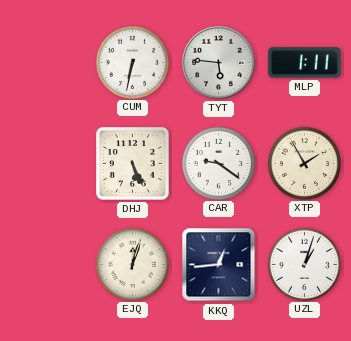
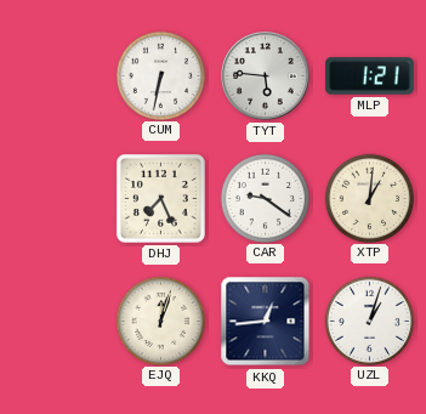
MLP: 1:11 -> 1:21
DHJ: 5:26 -> 7:26
XTP: 1:55 -> 1:01
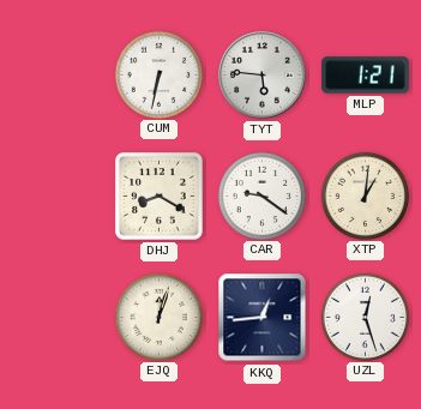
DHJ: 7:26 -> 8:20
UZL: 1:03 -> 12:27
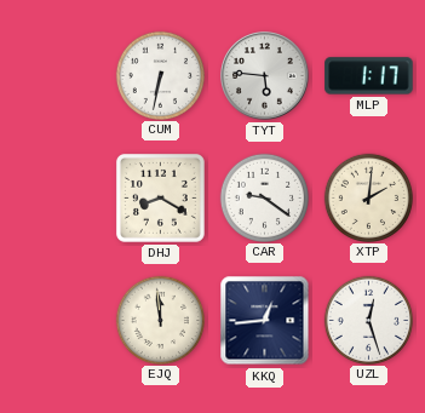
MLP: 1:21 -> 1:17
XTP: 1:01 -> 2:01
EJQ: 12:03 -> 11:59
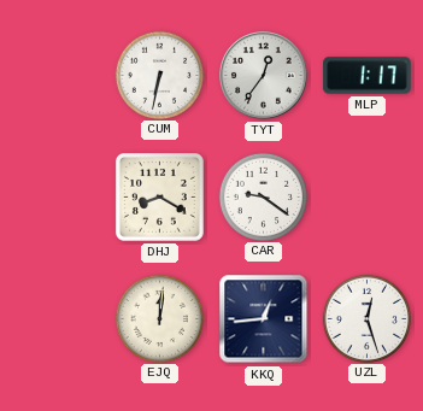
TYT: 5:46 -> 12:36
XTP: 2:01 -> none
EJQ: 11:59 -> 12:01
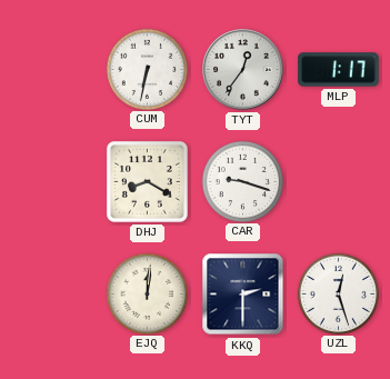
CAR: 9:21 -> 9:18
KKQ: 12:44 -> 2:30
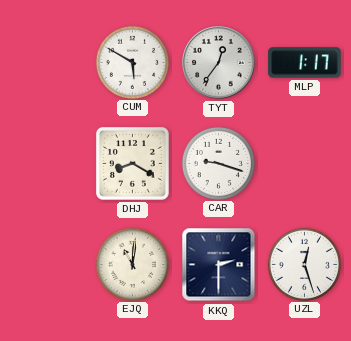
CUM: 6:32 -> 5:50
EJQ: 12:01 -> 11:01
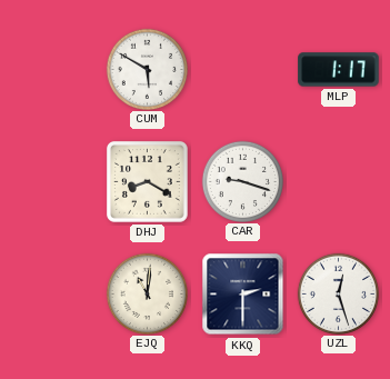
TYT: 12:36 -> none
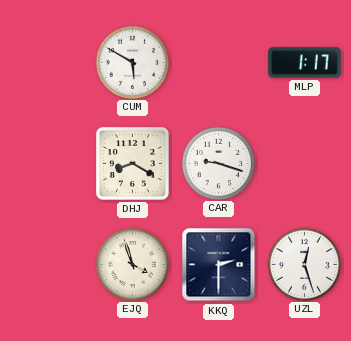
EJQ: 11:01 -> 3:57
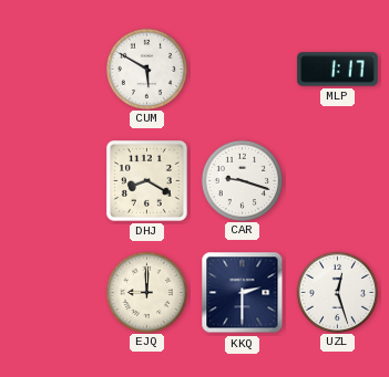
EJQ: 3:57 -> 9:00
